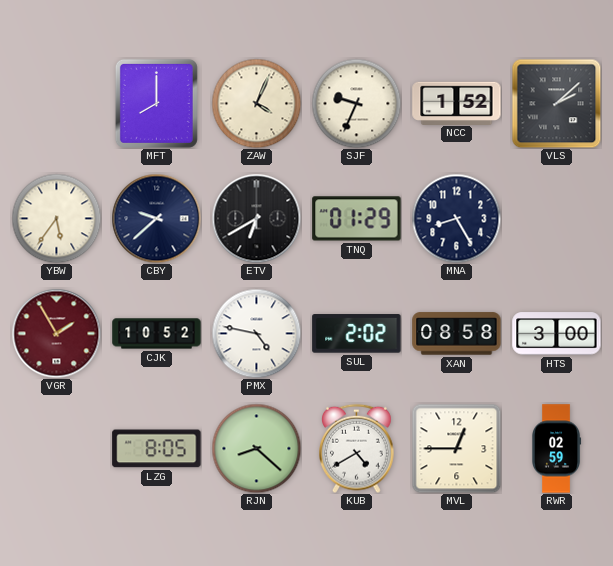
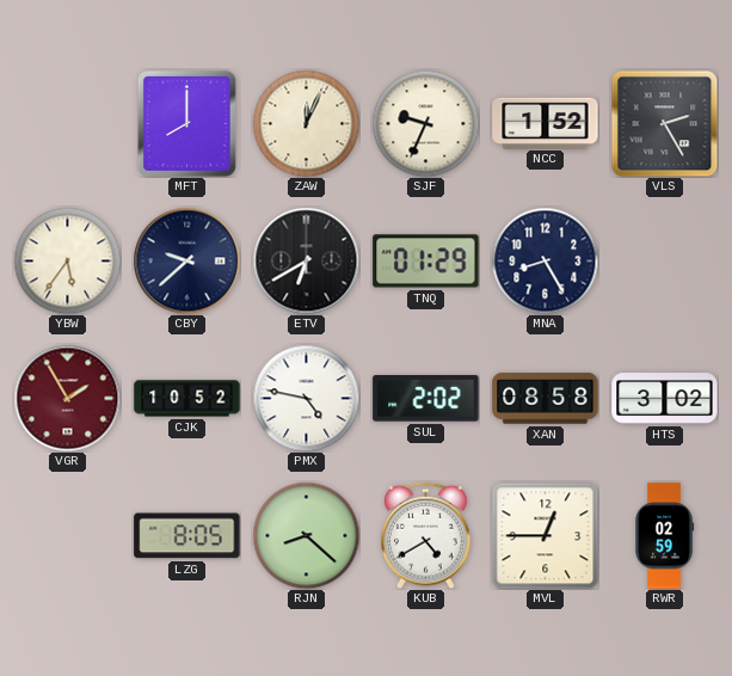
ZAW: 4:04 -> 12:04
VLS: 2:08 -> 2:25
HTS: 3:00 -> 3:02
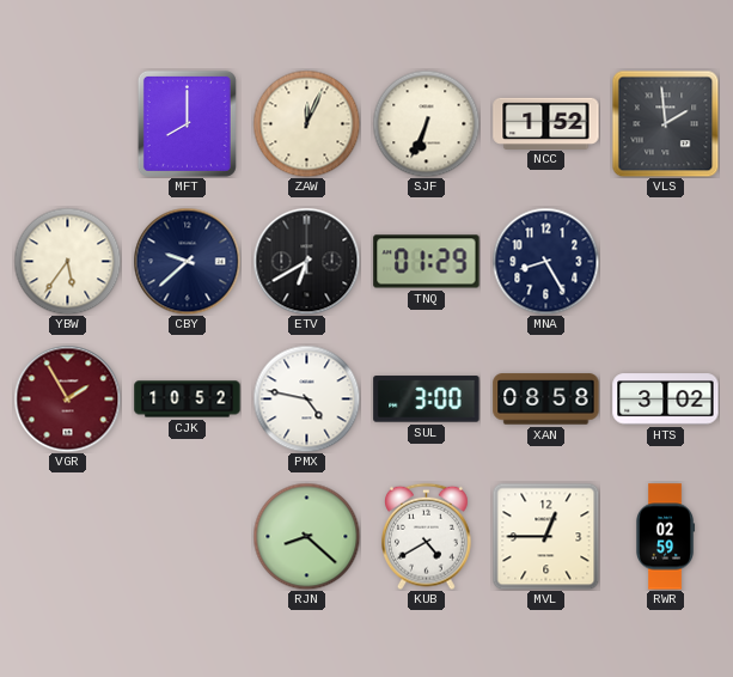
SJF: 9:34 -> 6:34
VLS: 2:25 -> 1:59
SUL: 2:02 -> 3:00
LZG: 8:05 -> none
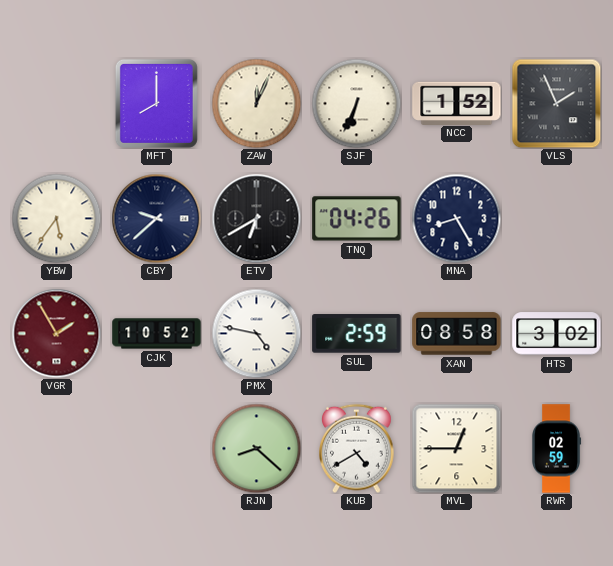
VLS: 1:59 -> 1:56
TNQ: 01:29 -> 04:26
SUL: 3:00 -> 2:59
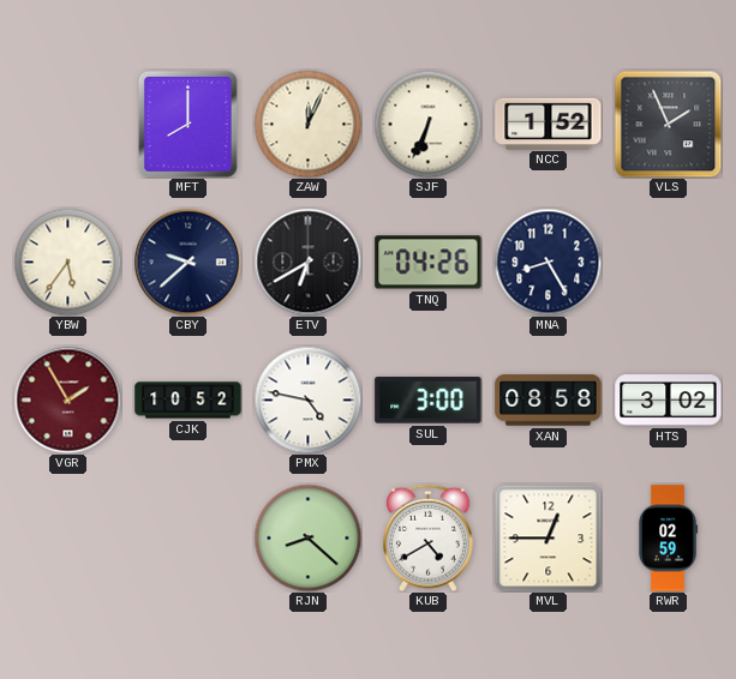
SUL: 2:59 -> 3:00
